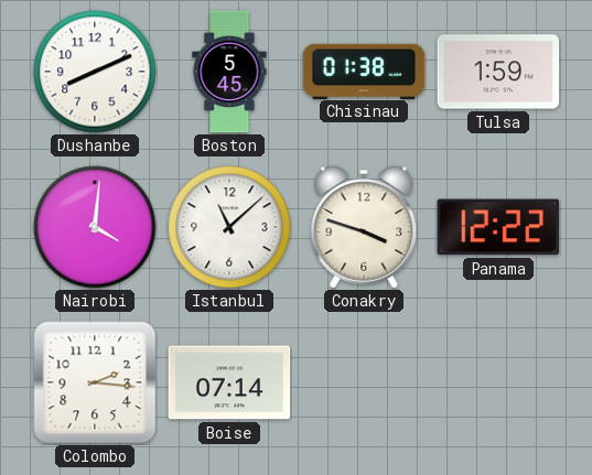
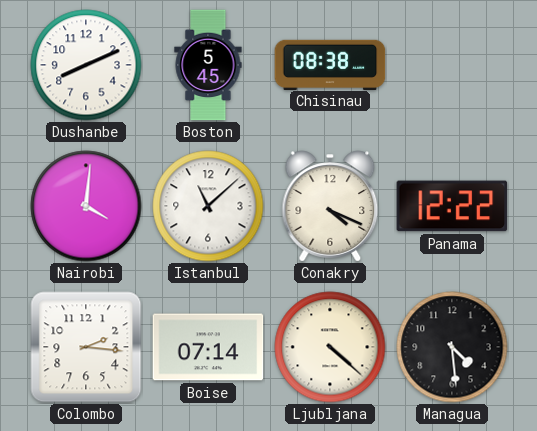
Chisinau: 01:38 -> 08:38
Tulsa: 1:59 -> none
Conakry: 3:48 -> 4:19
Ljubljana: none -> 4:22
Managua: none -> 4:29
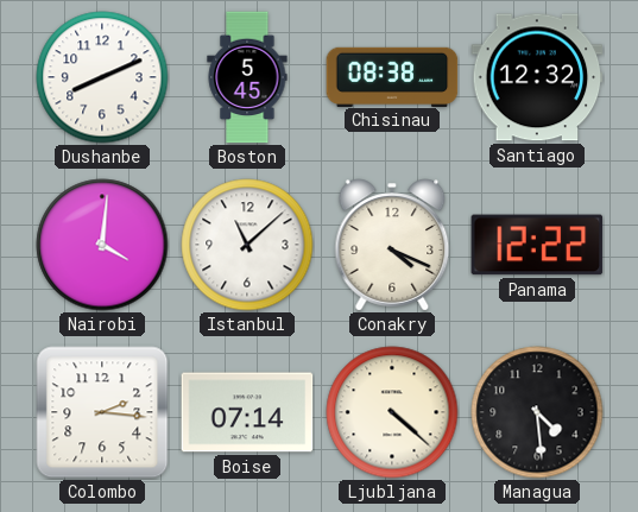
Santiago: none -> 12:32
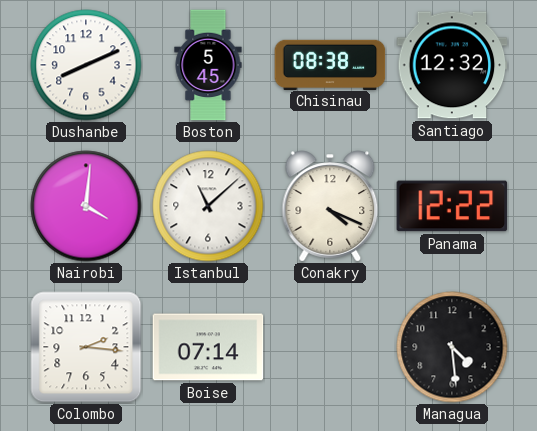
Ljubljana: 4:22 -> none
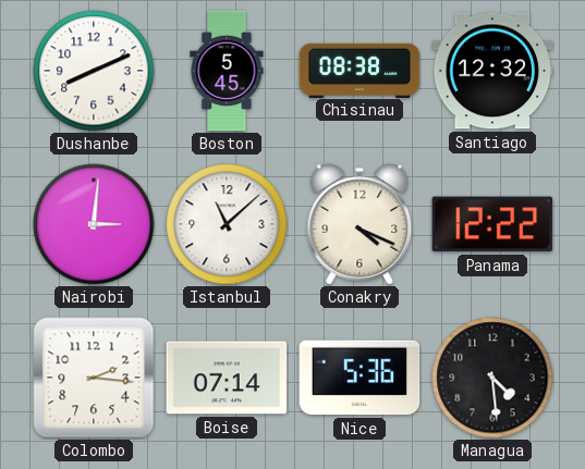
Nairobi: 4:01 -> 3:01
Nice: none -> 5:36
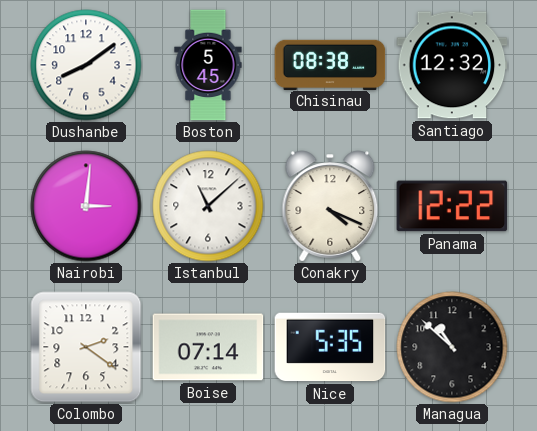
Dushanbe: 8:11 -> 8:09
Colombo: 2:16 -> 2:21
Nice: 5:36 -> 5:35
Managua: 4:29 -> 10:52
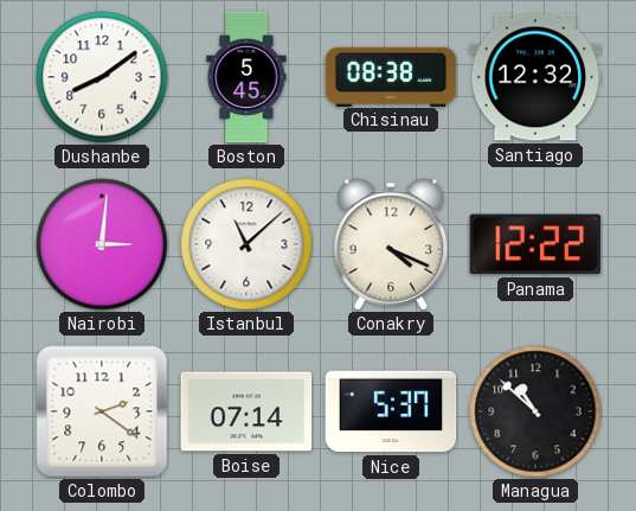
Nice: 5:35 -> 5:37
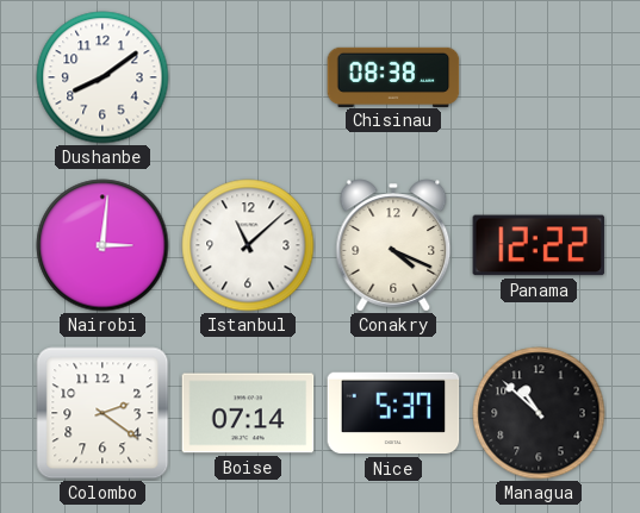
Boston: 5:45 -> none
Santiago: 12:32 -> none
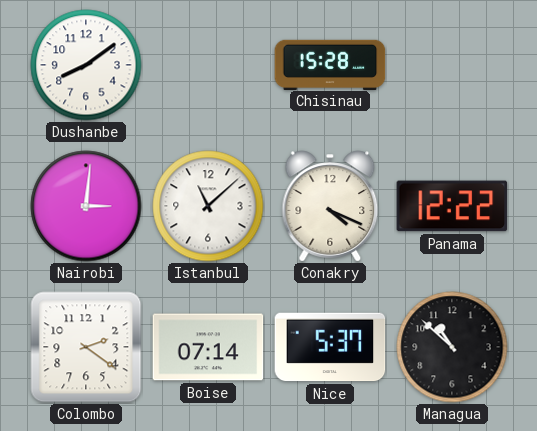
Chisinau: 08:38 -> 15:28
